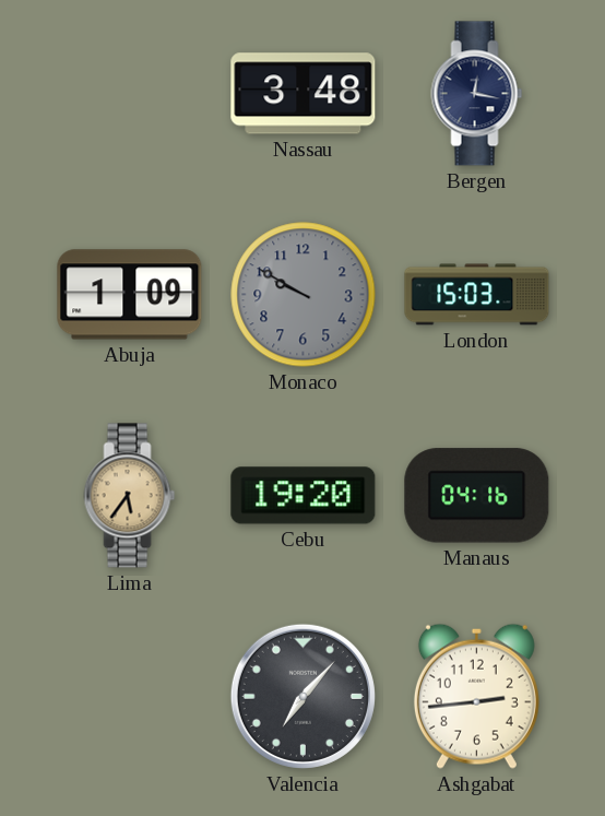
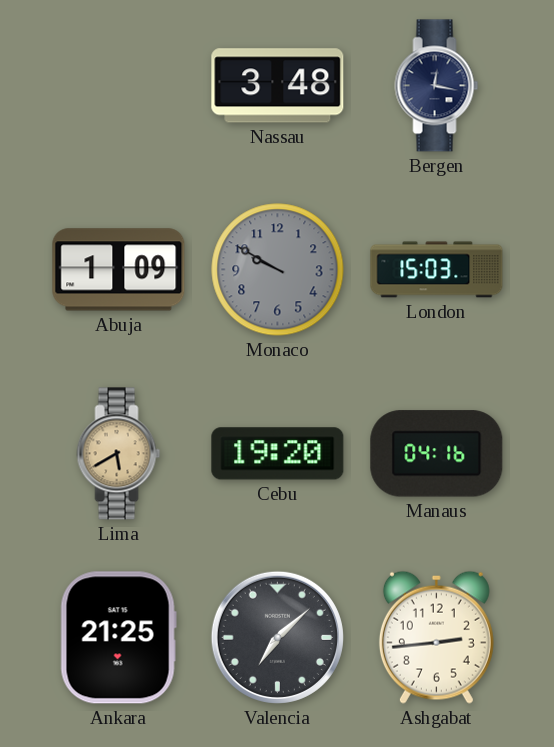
Lima: 5:36 -> 5:40
Ankara: none -> 21:25
Valencia: 7:07 -> 7:08
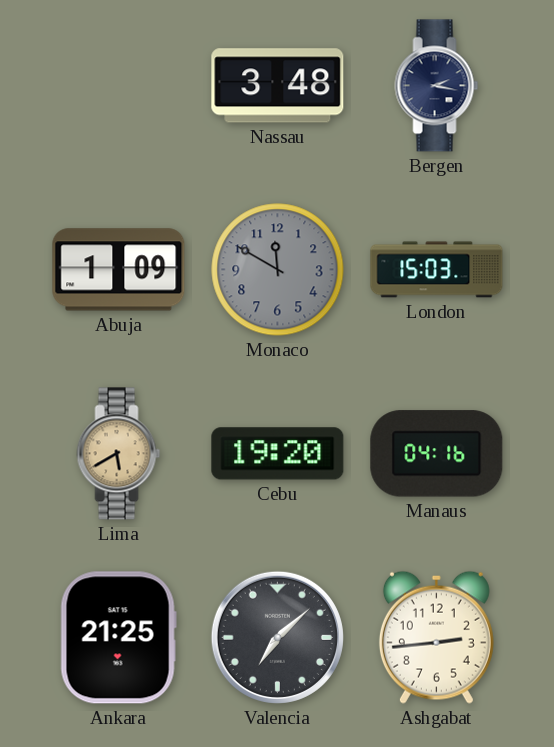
Bergen: 12:17 -> 2:17
Monaco: 9:50 -> 11:50
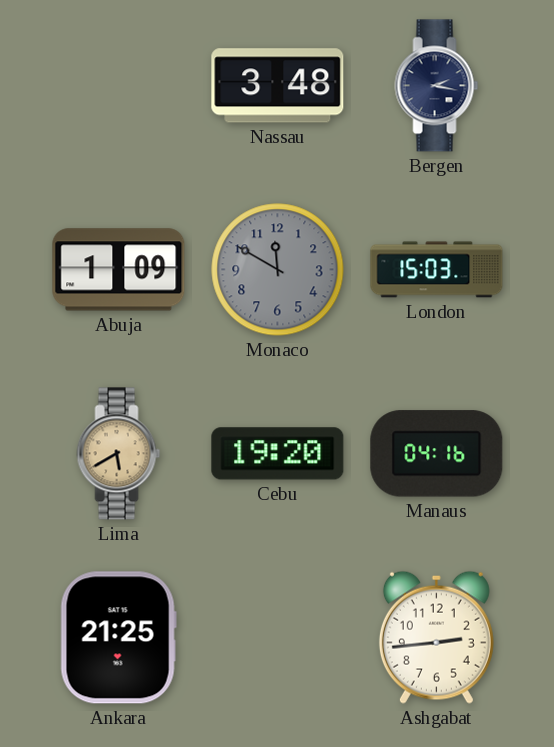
Valencia: 7:08 -> none
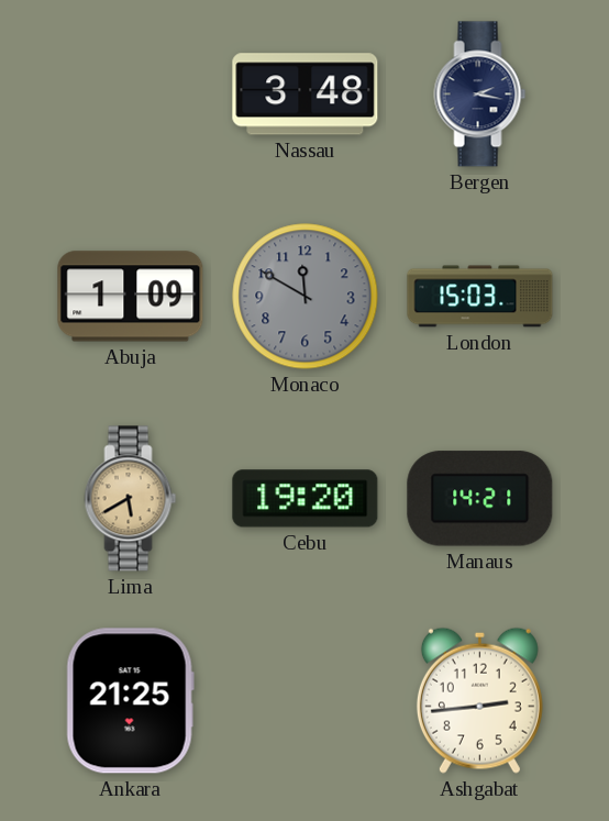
Manaus: 04:16 -> 14:21
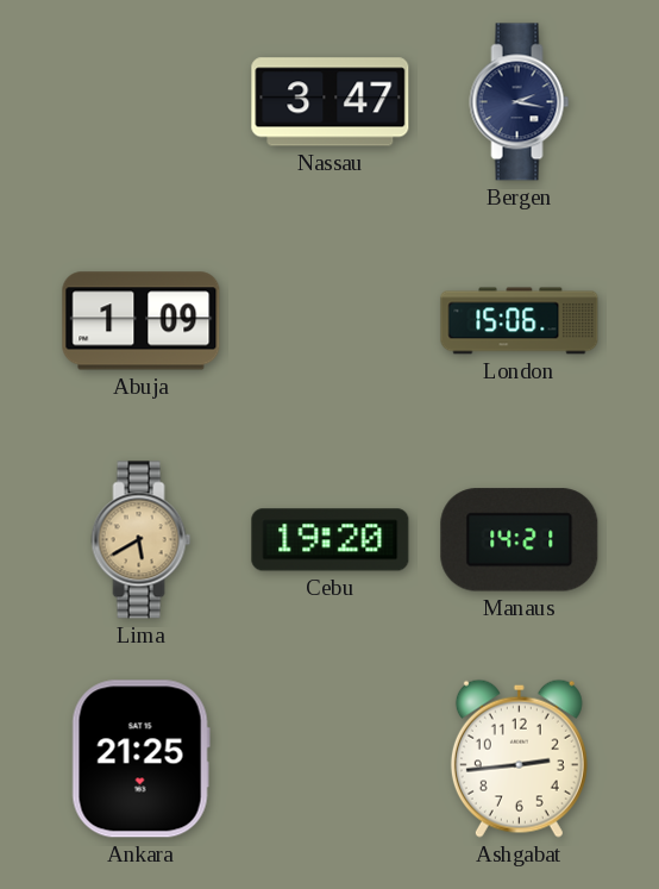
Nassau: 3:48 -> 3:47
Monaco: 11:50 -> none
London: 15:03 -> 15:06
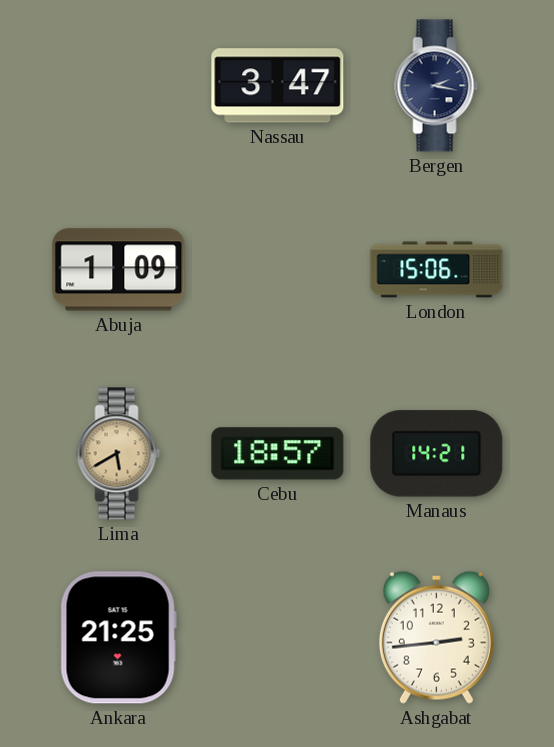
Cebu: 19:20 -> 18:57
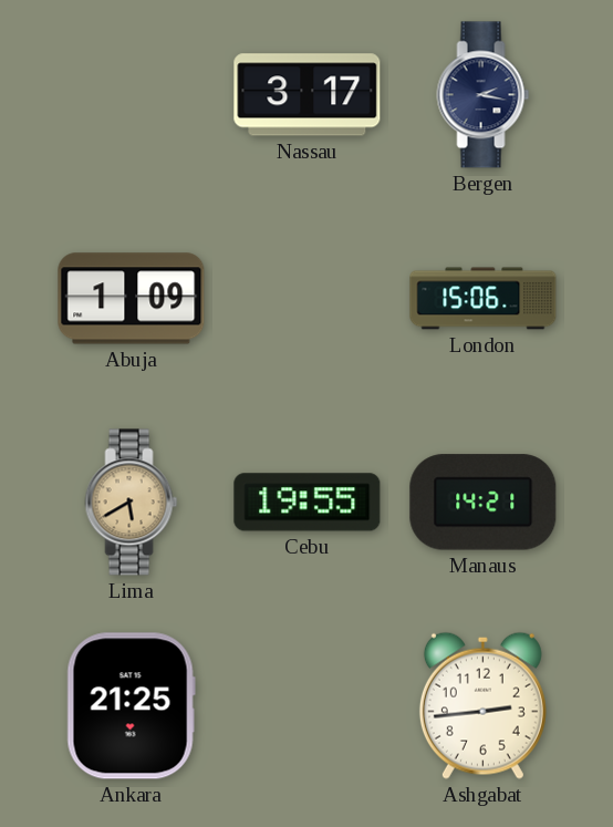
Nassau: 3:47 -> 3:17
Cebu: 18:57 -> 19:55
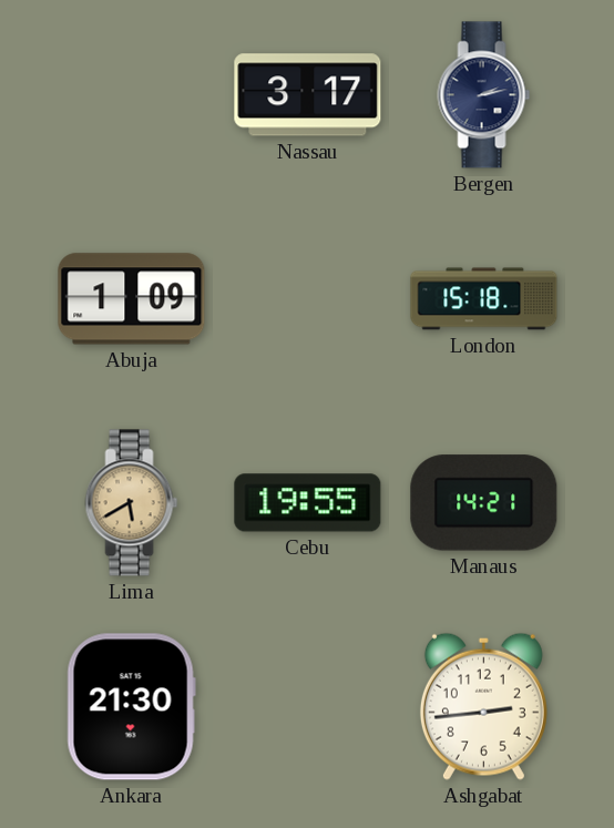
Bergen: 2:17 -> 2:13
London: 15:06 -> 15:18
Ankara: 21:25 -> 21:30
